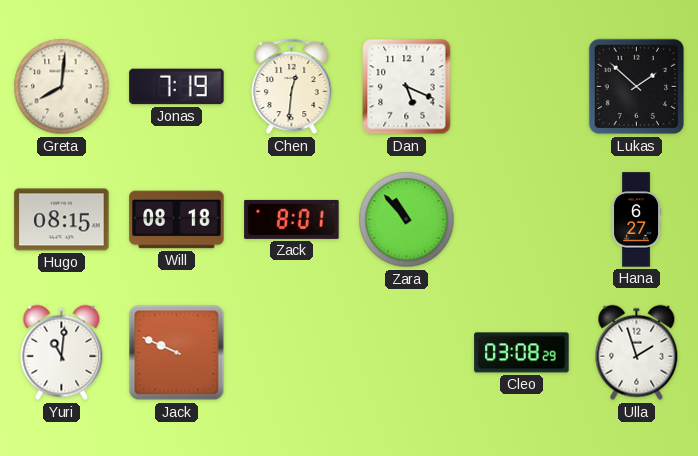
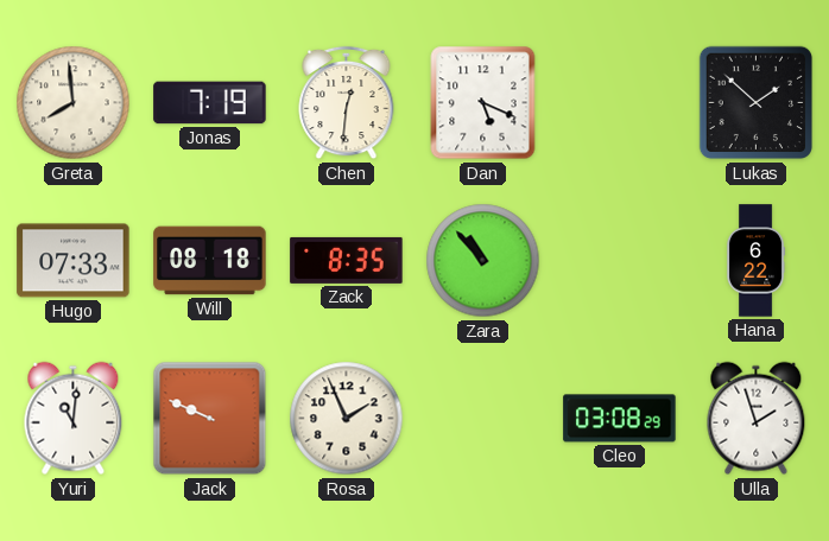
Greta: 8:01 -> 7:59
Hugo: 08:15 -> 07:33
Zack: 8:01 -> 8:35
Hana: 6:27 -> 6:22
Rosa: none -> 1:56
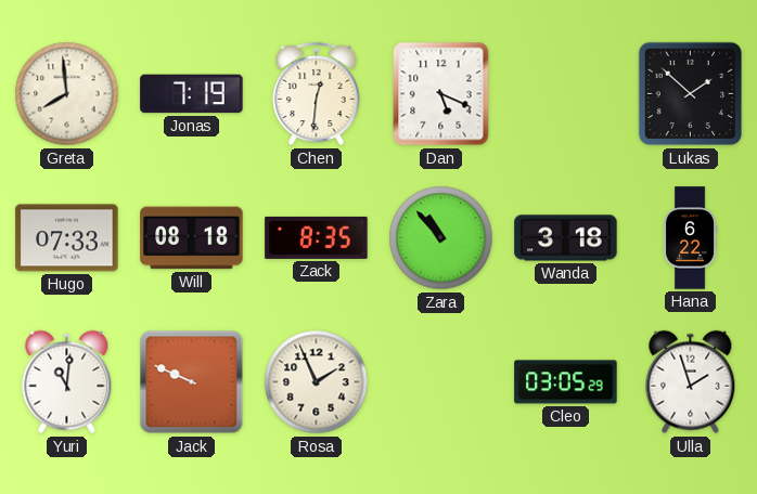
Wanda: none -> 3:18
Cleo: 03:08 -> 03:05
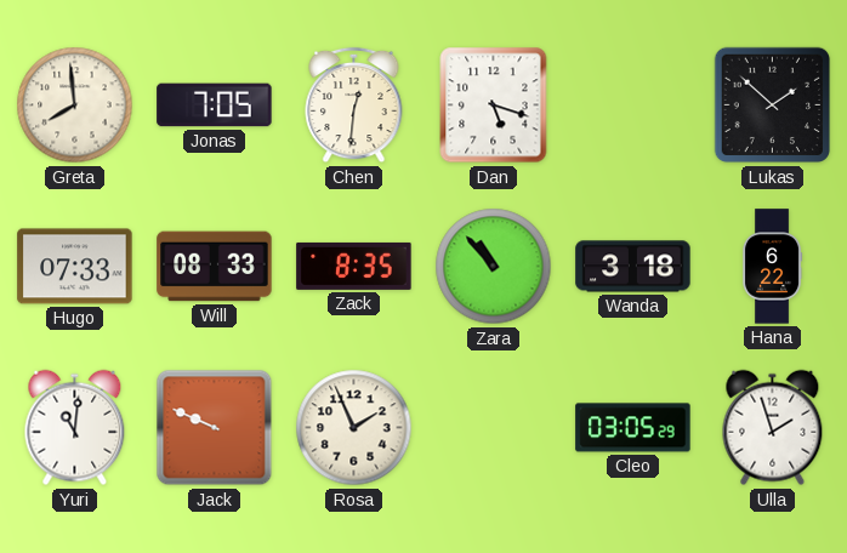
Jonas: 7:19 -> 7:05
Dan: 5:19 -> 5:18
Will: 08:18 -> 08:33
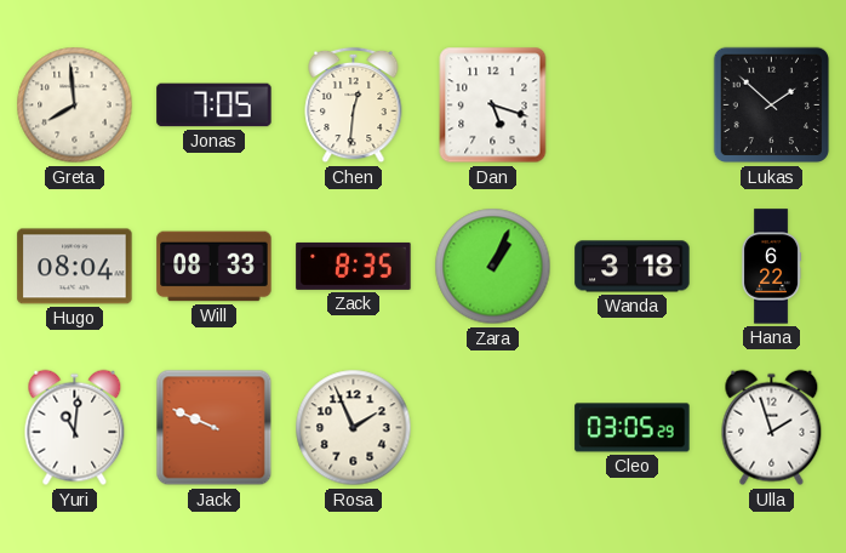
Hugo: 07:33 -> 08:04
Zara: 10:53 -> 1:04
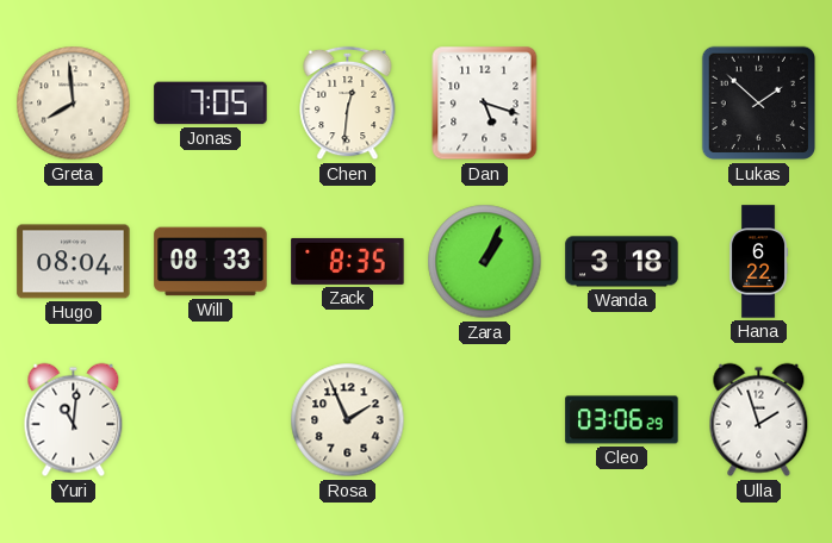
Jack: 9:49 -> none
Cleo: 03:05 -> 03:06
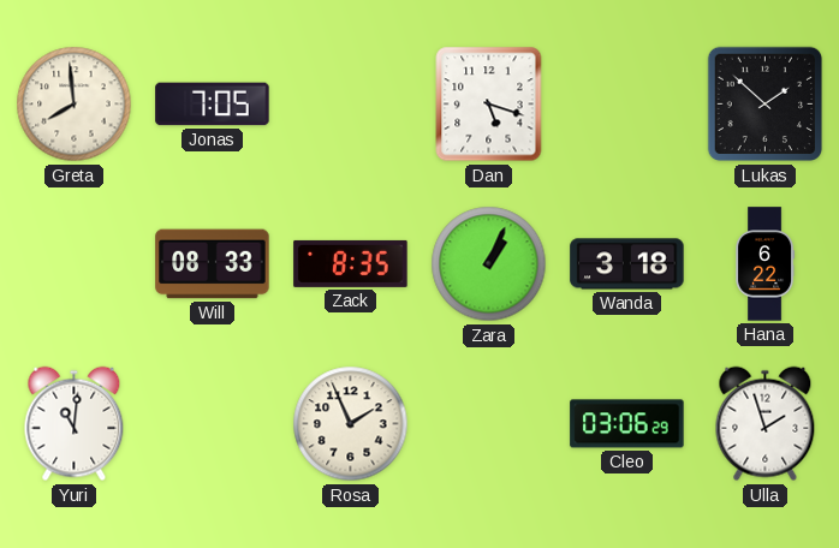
Chen: 12:31 -> none
Hugo: 08:04 -> none
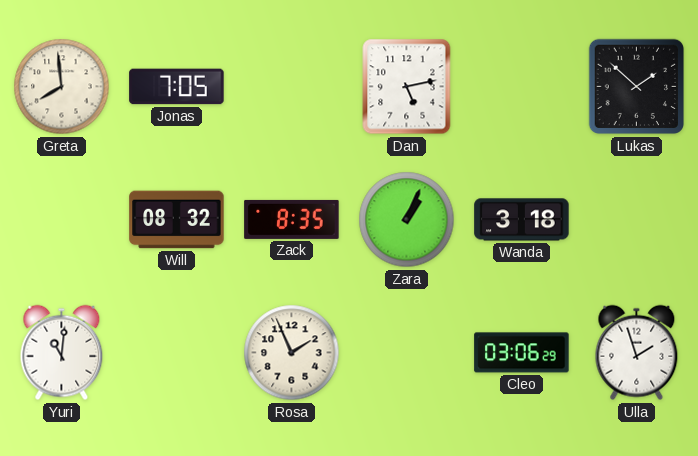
Dan: 5:18 -> 5:13
Will: 08:33 -> 08:32
Hana: 6:22 -> none
